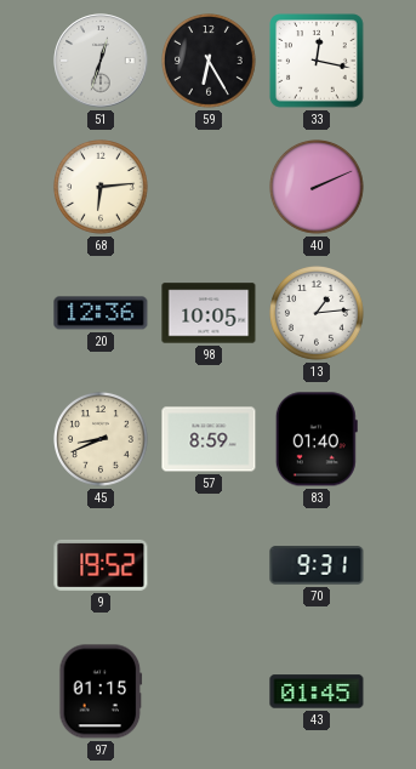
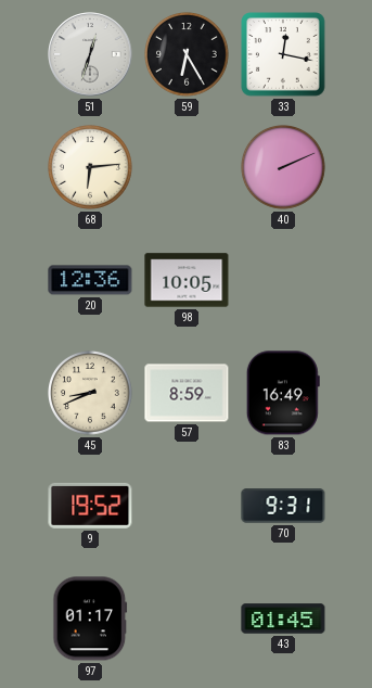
13: 1:14 -> none
83: 01:40 -> 16:49
97: 01:15 -> 01:17
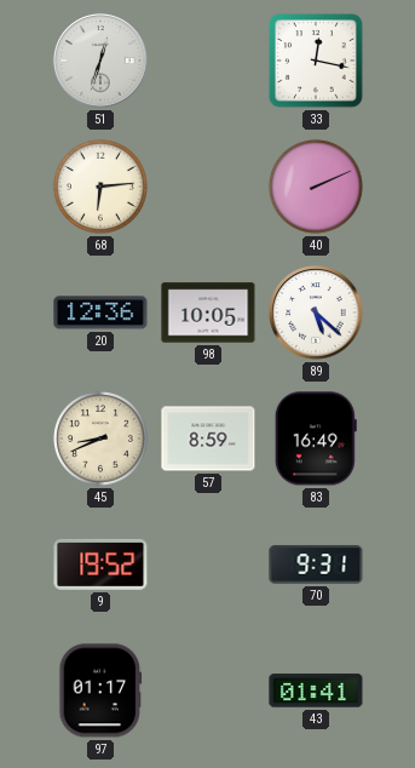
59: 6:25 -> none
89: none -> 5:22
43: 01:45 -> 01:41
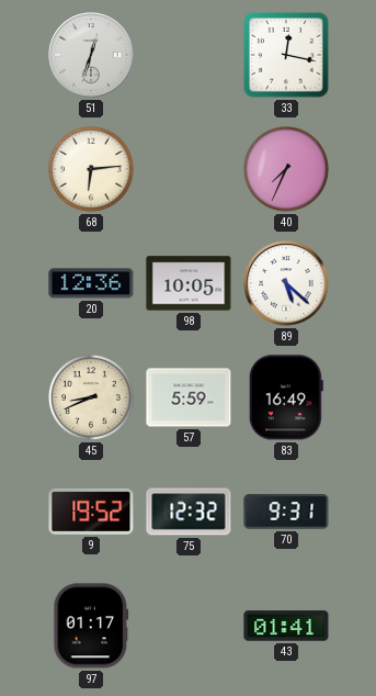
40: 2:11 -> 7:34
57: 8:59 -> 5:59
75: none -> 12:32
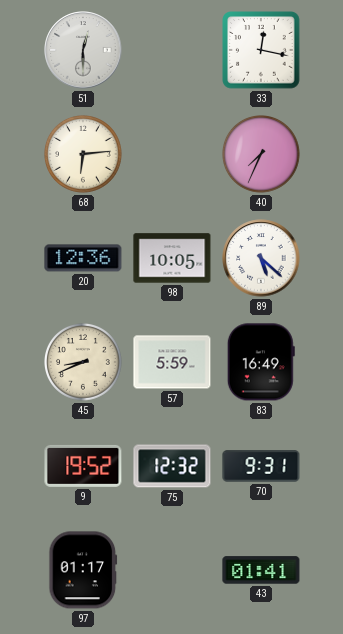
51: 12:33 -> 12:30
